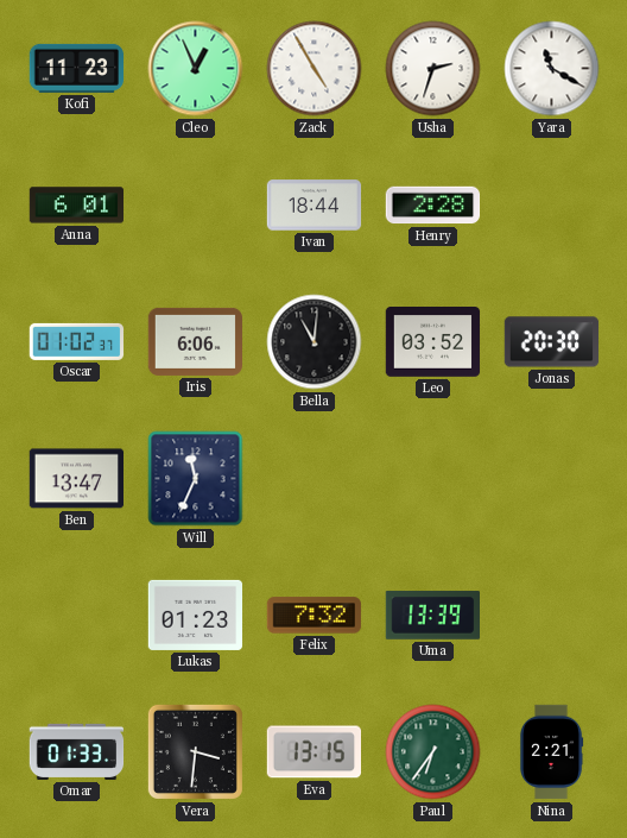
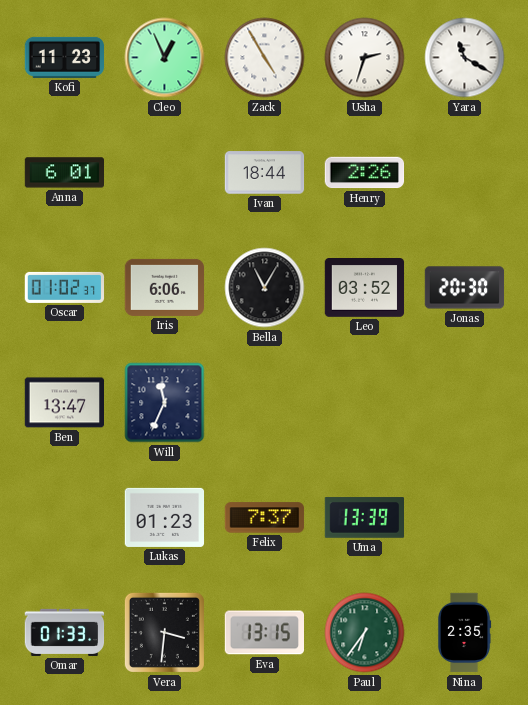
Henry: 2:28 -> 2:26
Bella: 11:01 -> 11:05
Felix: 7:32 -> 7:37
Nina: 2:21 -> 2:35
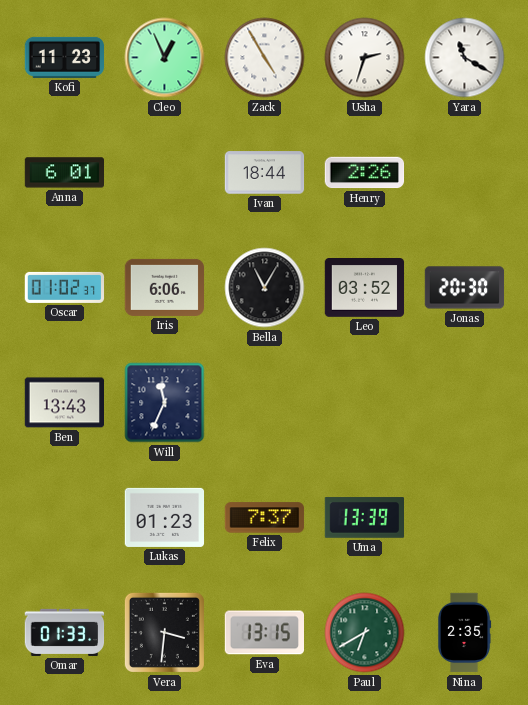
Ben: 13:47 -> 13:43
Paul: 6:36 -> 6:40
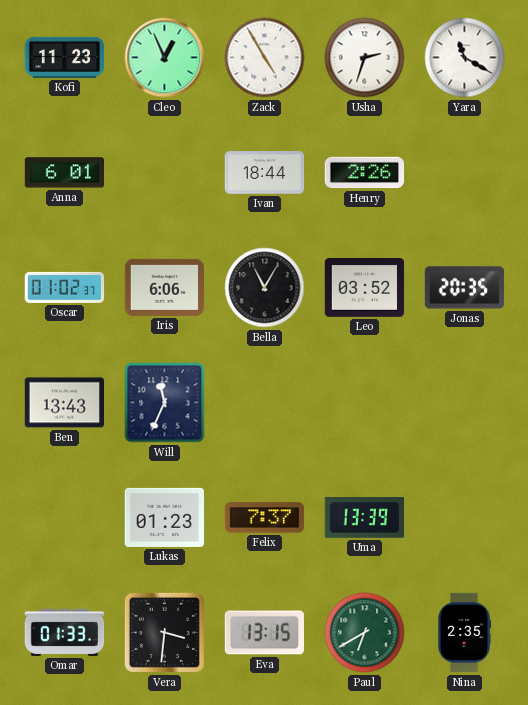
Jonas: 20:30 -> 20:35
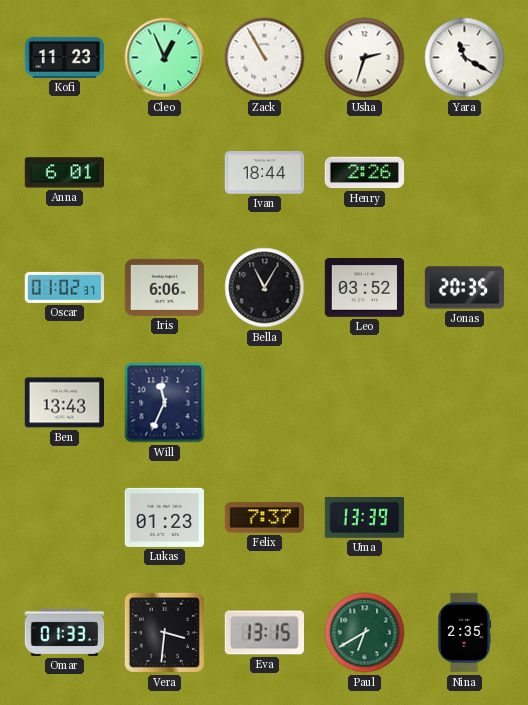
Zack: 4:55 -> 10:55
